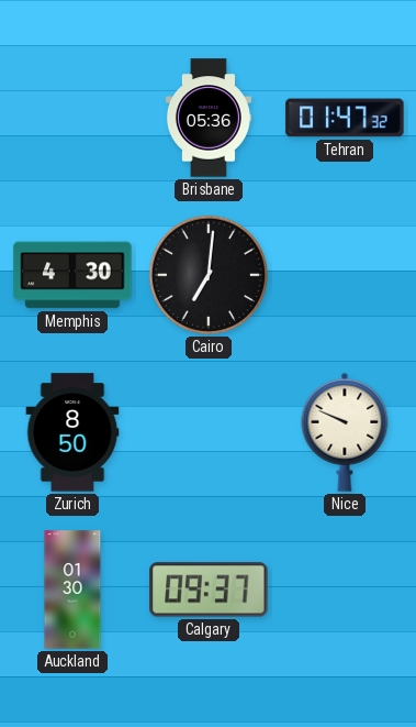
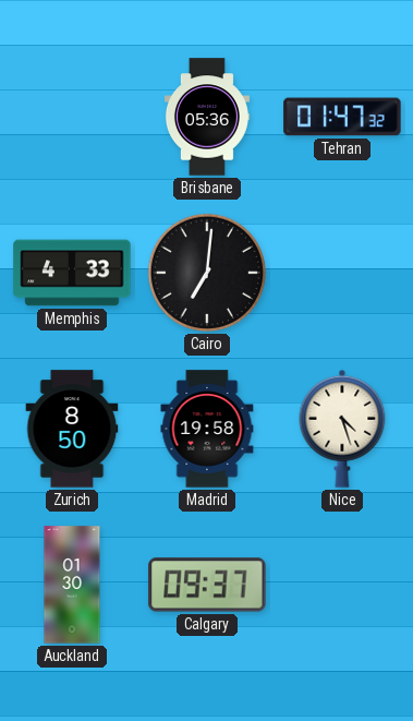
Memphis: 4:30 -> 4:33
Madrid: none -> 19:58
Nice: 9:49 -> 4:27
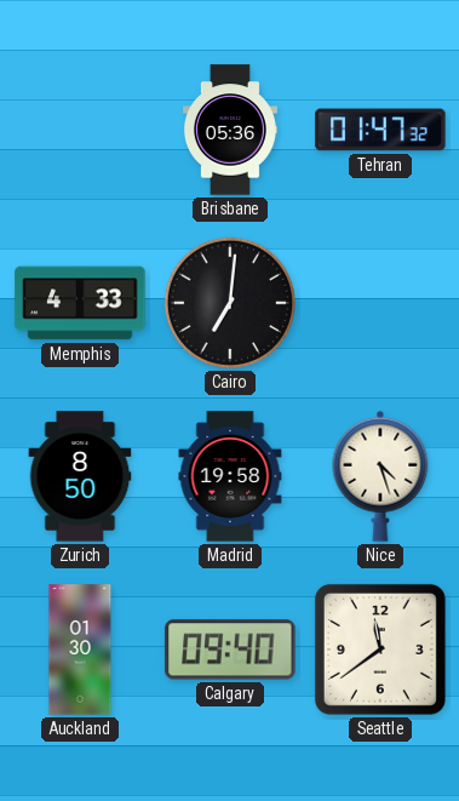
Calgary: 09:37 -> 09:40
Seattle: none -> 11:39
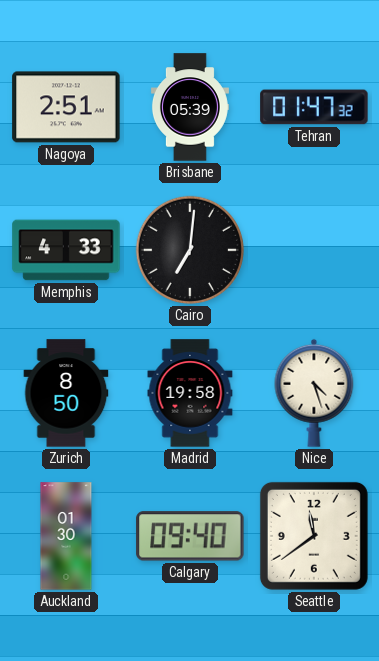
Nagoya: none -> 2:51
Brisbane: 05:36 -> 05:39
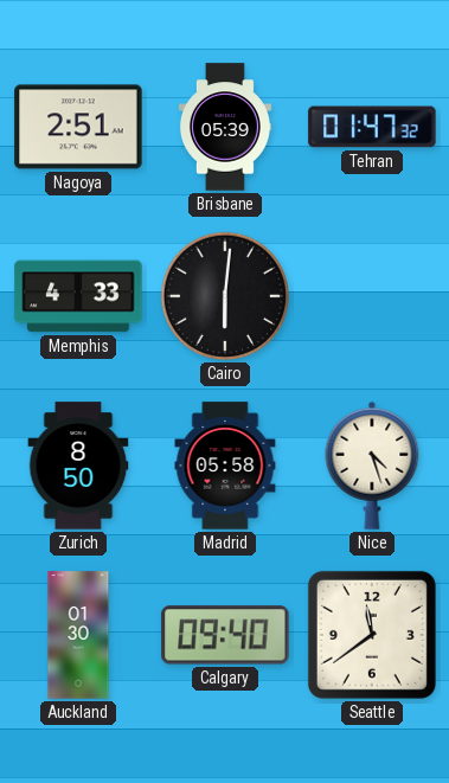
Cairo: 7:01 -> 6:01
Madrid: 19:58 -> 05:58
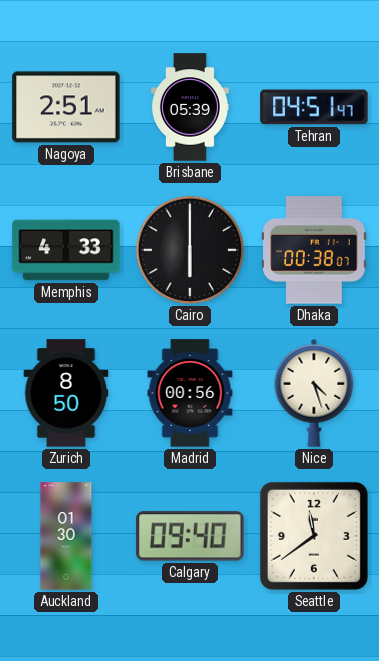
Tehran: 01:47 -> 04:51
Cairo: 6:01 -> 6:00
Dhaka: none -> 00:38
Madrid: 05:58 -> 00:56
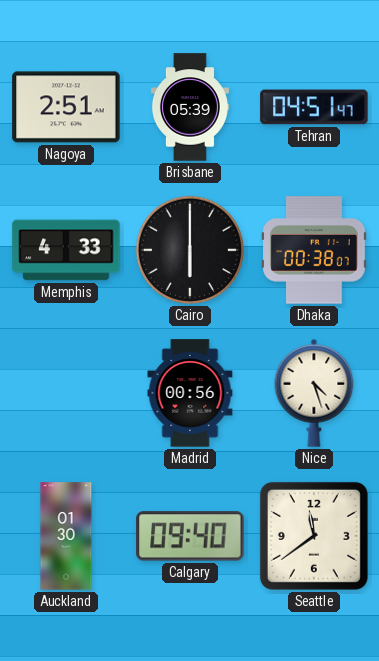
Zurich: 8:50 -> none
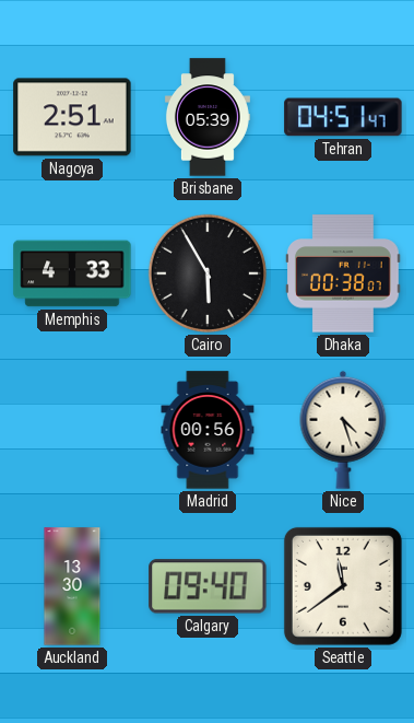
Cairo: 6:00 -> 5:55
Auckland: 01:30 -> 13:30
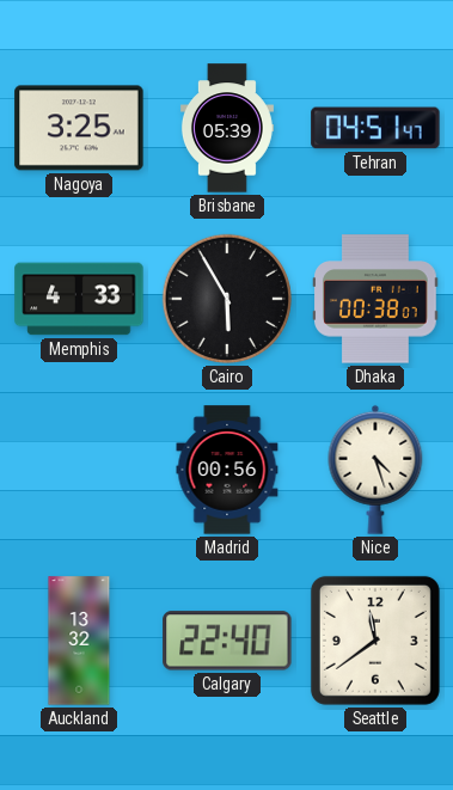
Nagoya: 2:51 -> 3:25
Auckland: 13:30 -> 13:32
Calgary: 09:40 -> 22:40
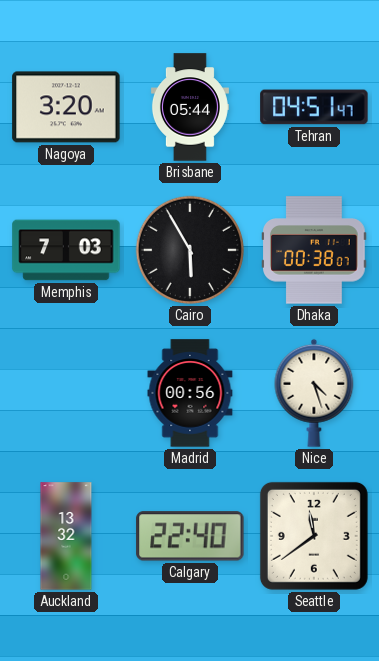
Nagoya: 3:25 -> 3:20
Brisbane: 05:39 -> 05:44
Memphis: 4:33 -> 7:03
